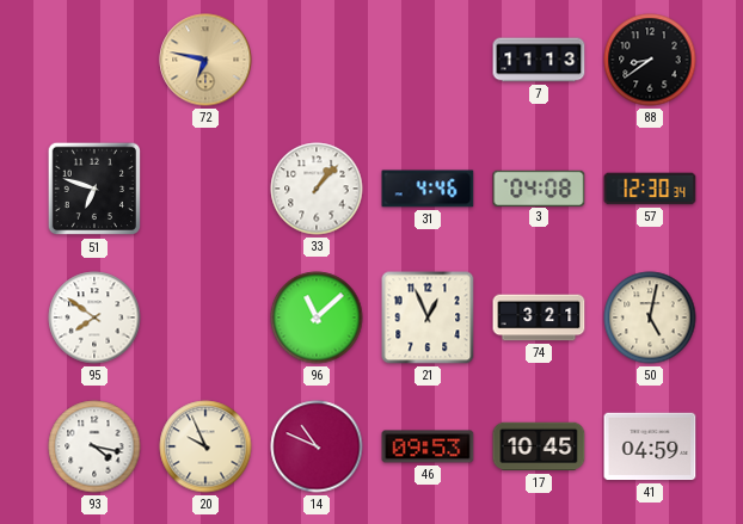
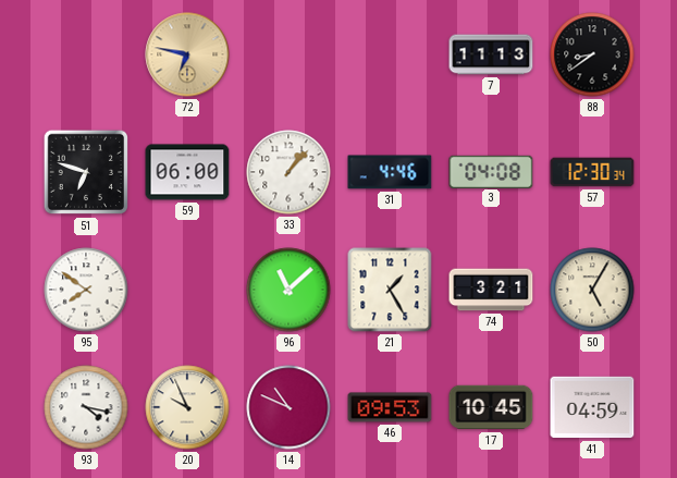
59: none -> 06:00
21: 12:56 -> 1:25
50: 5:02 -> 5:05
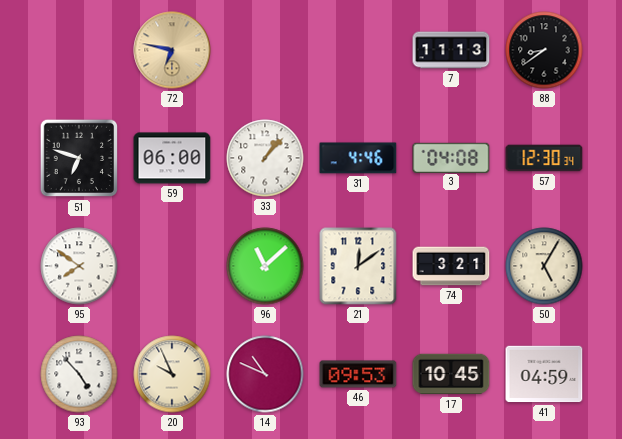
21: 1:25 -> 12:09
93: 4:17 -> 4:53
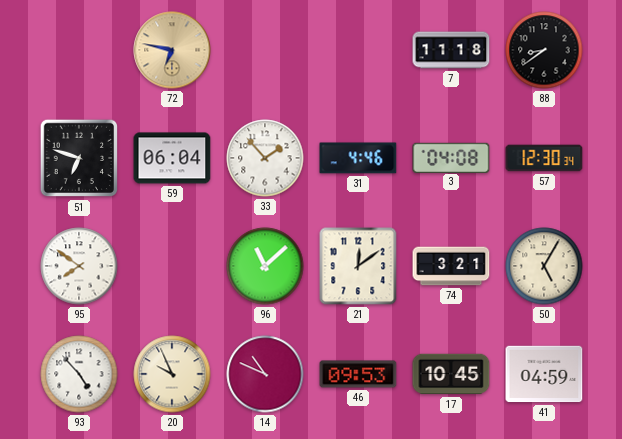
7: 11:13 -> 11:18
59: 06:00 -> 06:04
33: 1:07 -> 1:53
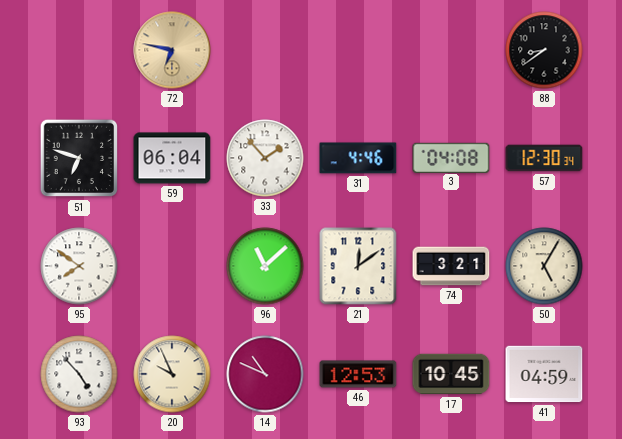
7: 11:18 -> none
46: 09:53 -> 12:53
